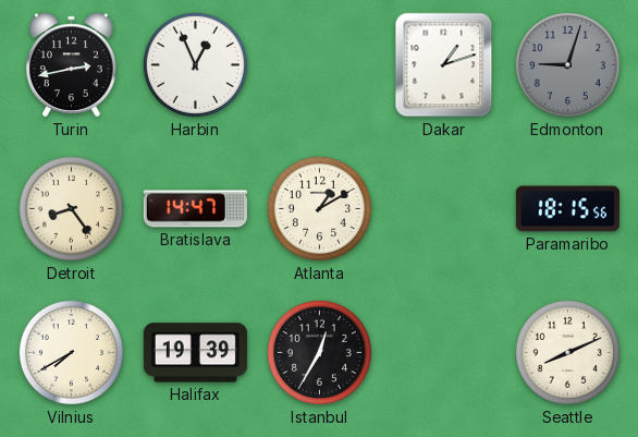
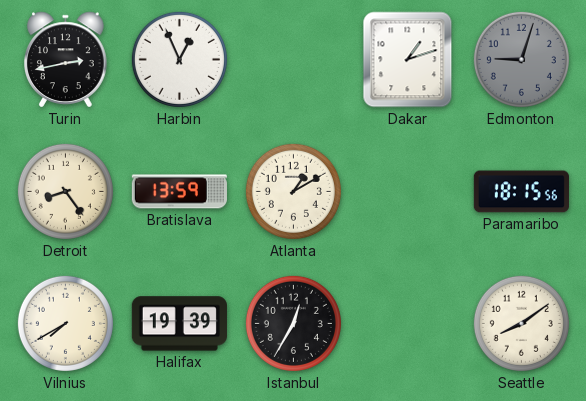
Bratislava: 14:47 -> 13:59
Seattle: 8:11 -> 8:09
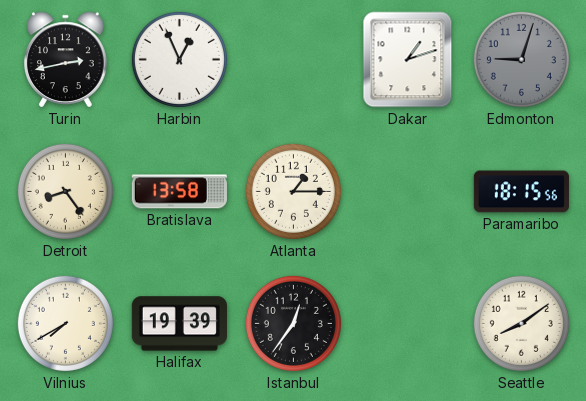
Bratislava: 13:59 -> 13:58
Atlanta: 1:10 -> 1:15
Istanbul: 12:35 -> 12:36
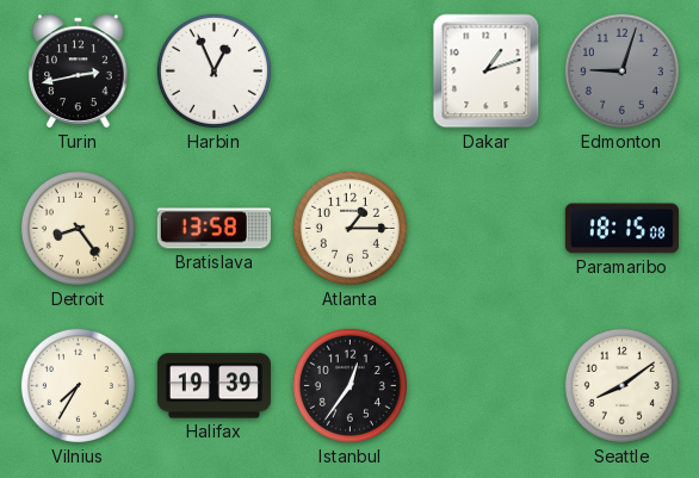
Paramaribo: 18:15:56 -> 18:15:08
Vilnius: 7:40 -> 7:35
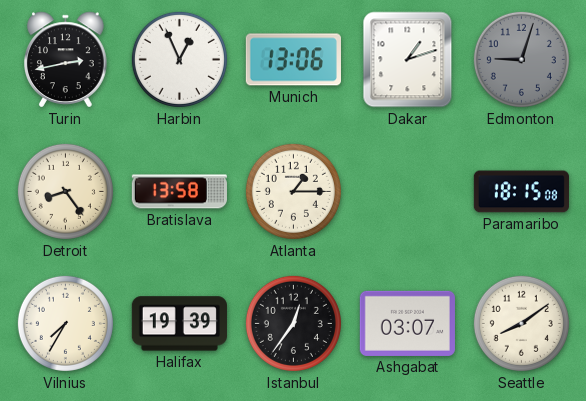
Munich: none -> 13:06
Ashgabat: none -> 03:07
